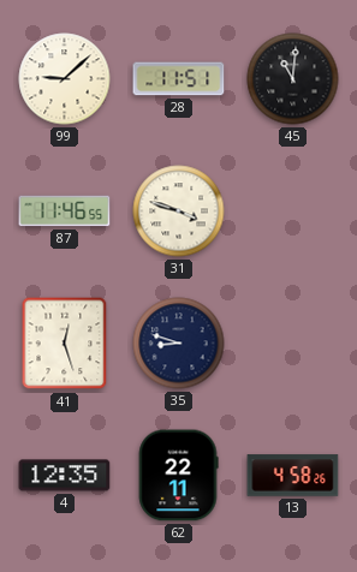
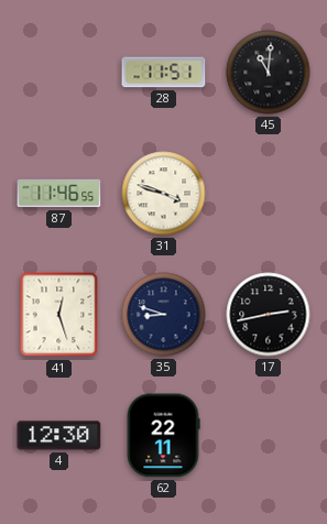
99: 9:08 -> none
17: none -> 2:43
4: 12:35 -> 12:30
13: 4:58 -> none
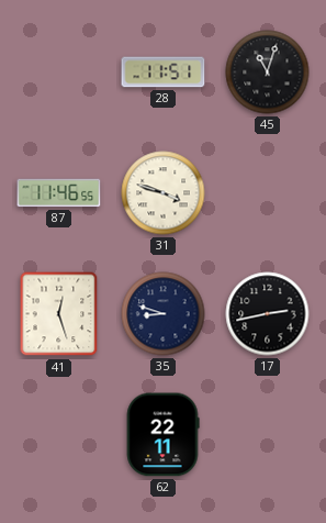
45: 11:01 -> 11:03
4: 12:30 -> none
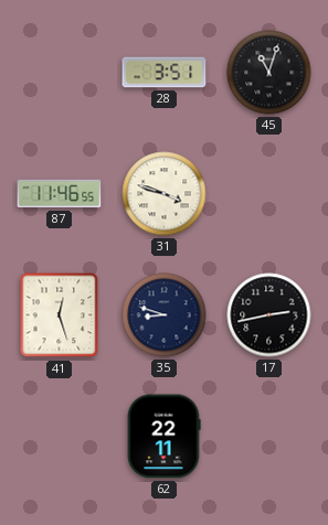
28: 11:51 -> 3:51
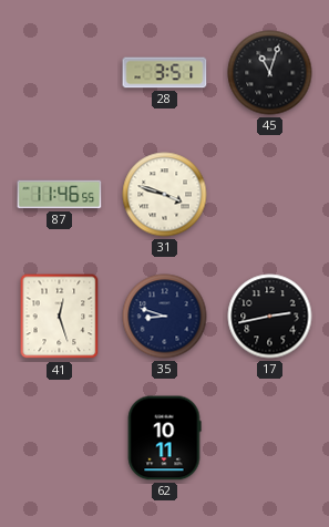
62: 22:11 -> 10:11
